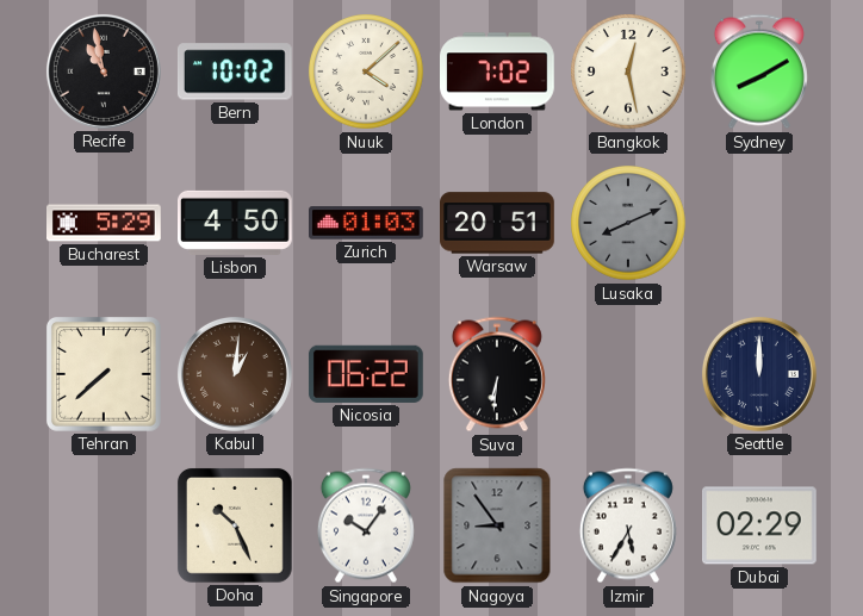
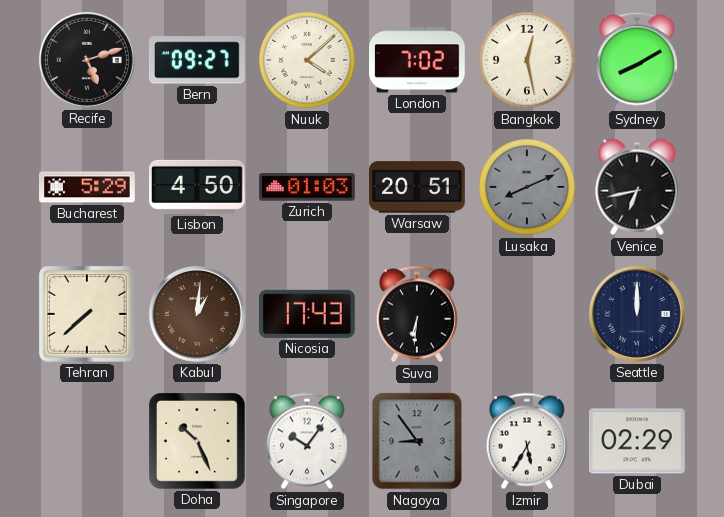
Recife: 10:58 -> 5:12
Bern: 10:02 -> 09:27
Venice: none -> 6:43
Nicosia: 06:22 -> 17:43
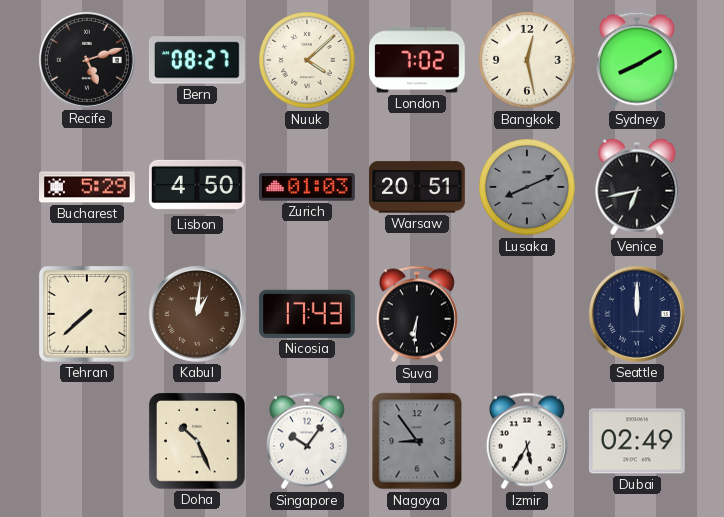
Bern: 09:27 -> 08:27
Dubai: 02:29 -> 02:49
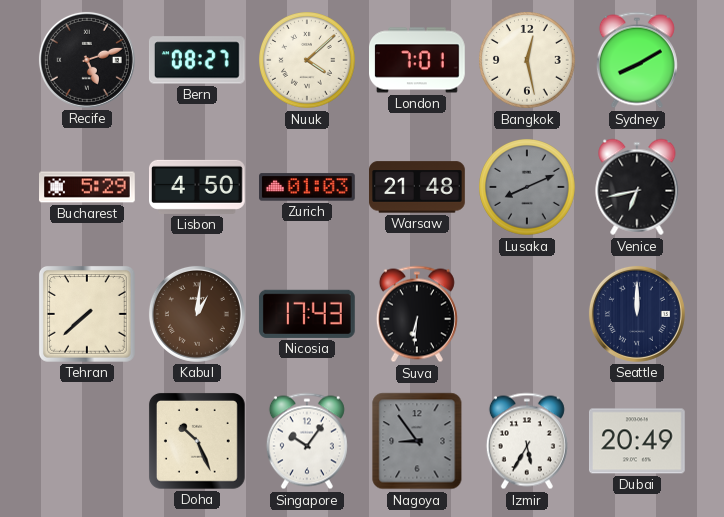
London: 7:02 -> 7:01
Warsaw: 20:51 -> 21:48
Dubai: 02:49 -> 20:49
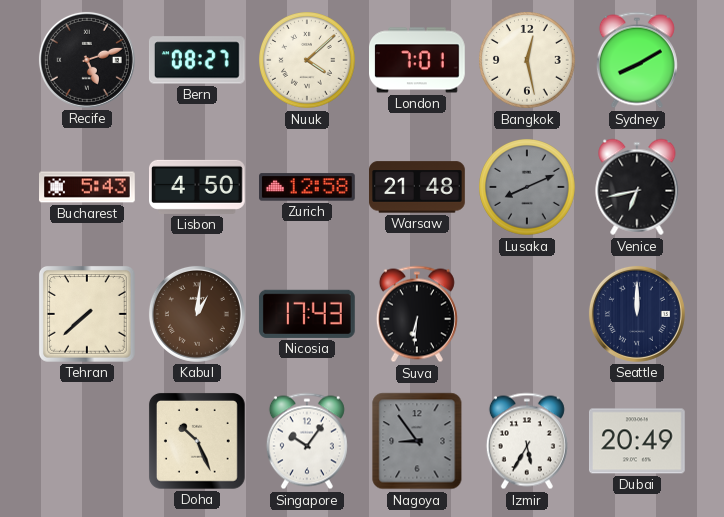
Bucharest: 5:29 -> 5:43
Zurich: 01:03 -> 12:58
